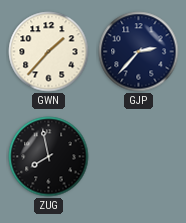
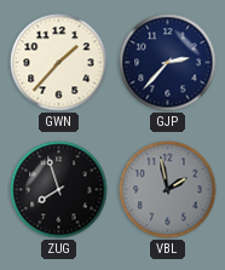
ZUG: 7:58 -> 7:57
VBL: none -> 1:58
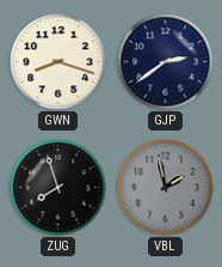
GWN: 1:37 -> 8:18
GJP: 2:37 -> 2:39
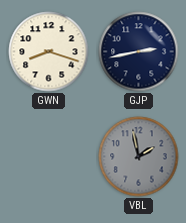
GJP: 2:39 -> 2:43
ZUG: 7:57 -> none
